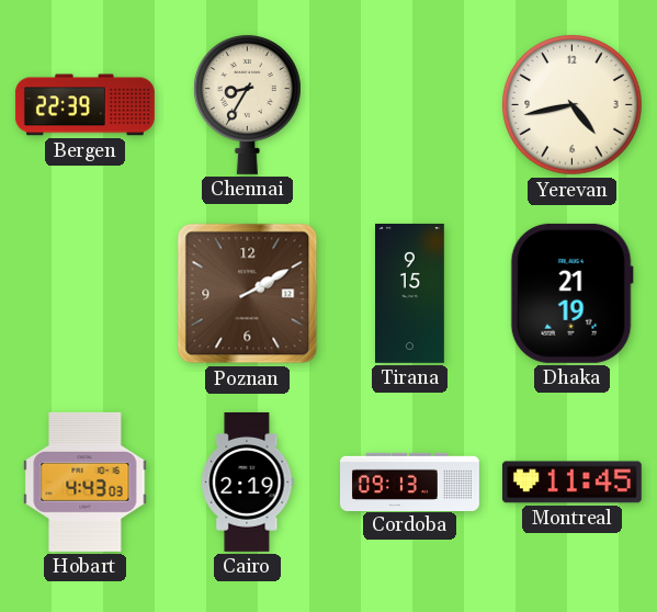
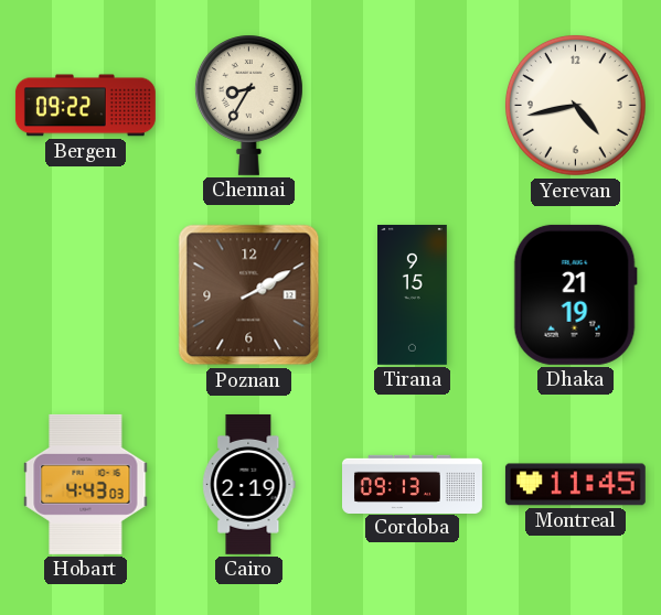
Bergen: 22:39 -> 09:22
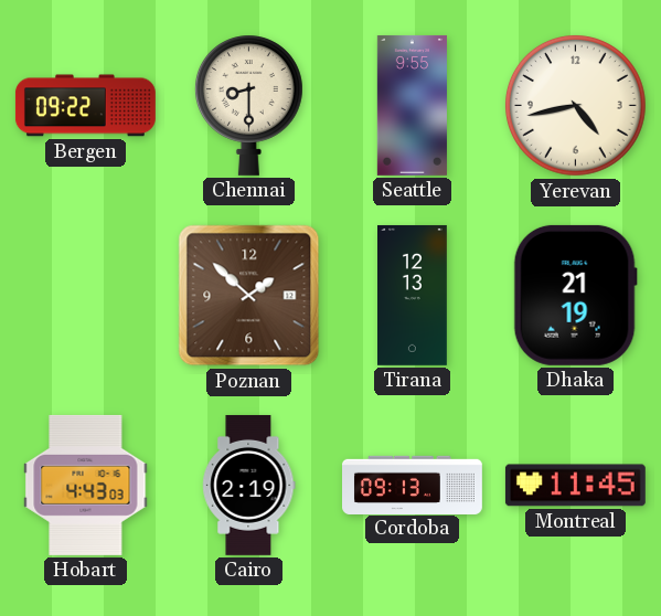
Chennai: 8:35 -> 8:30
Seattle: none -> 9:55
Poznan: 2:10 -> 1:52
Tirana: 9:15 -> 12:13
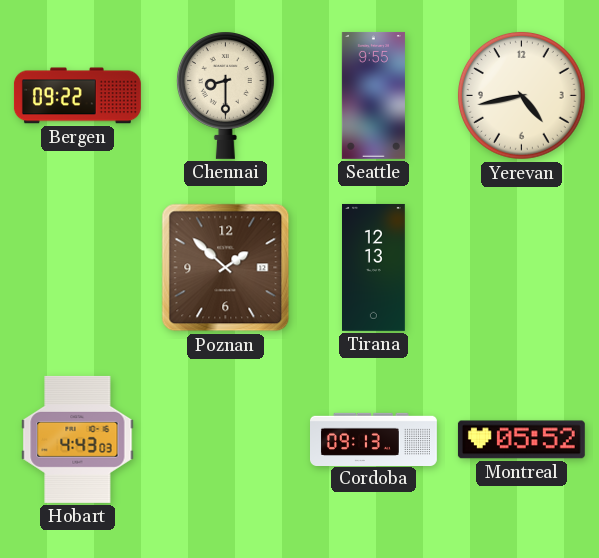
Dhaka: 21:19 -> none
Cairo: 2:19 -> none
Montreal: 11:45 -> 05:52
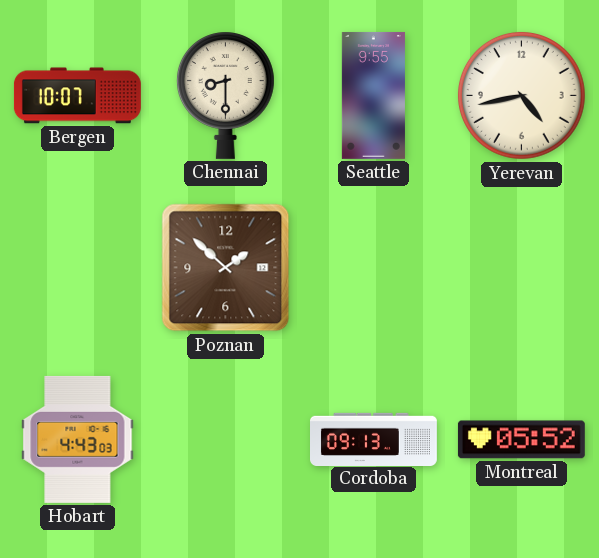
Bergen: 09:22 -> 10:07
Tirana: 12:13 -> none
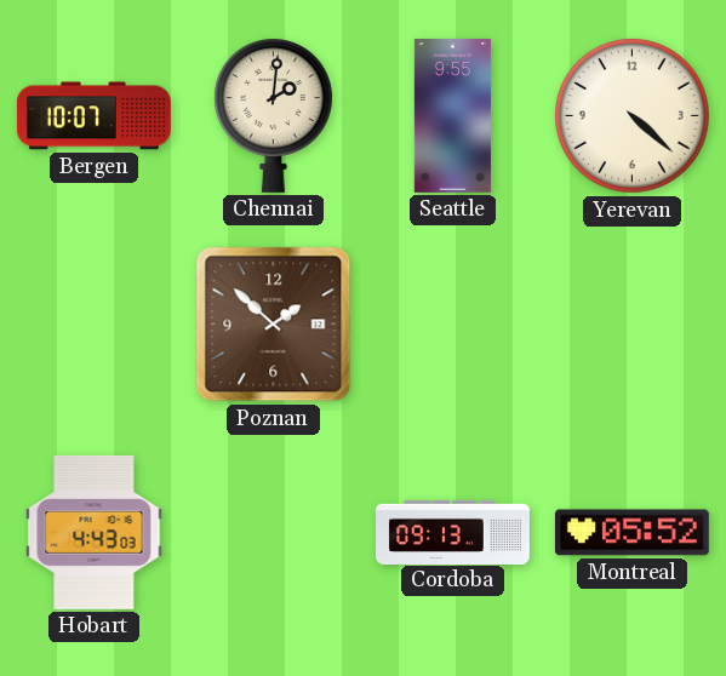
Chennai: 8:30 -> 2:01
Yerevan: 4:43 -> 4:22
